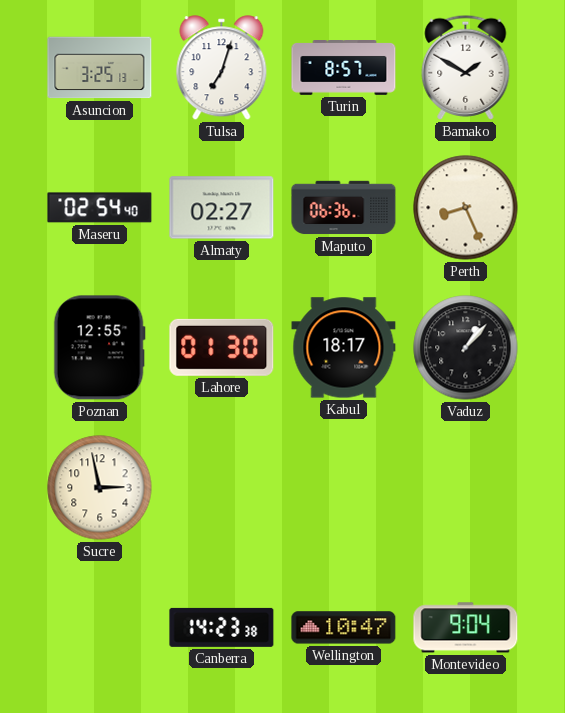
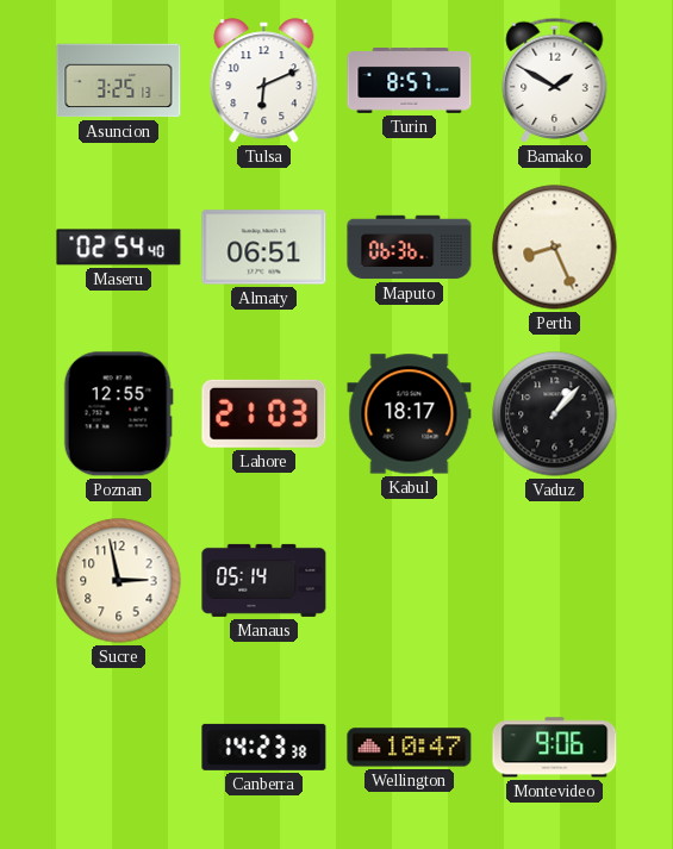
Tulsa: 7:03 -> 6:11
Almaty: 02:27 -> 06:51
Lahore: 01:30 -> 21:03
Manaus: none -> 05:14
Montevideo: 9:04 -> 9:06
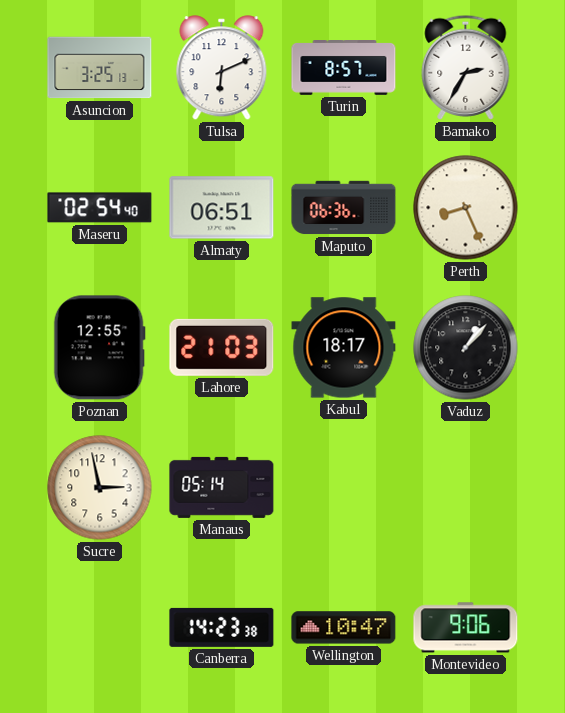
Bamako: 1:50 -> 2:35
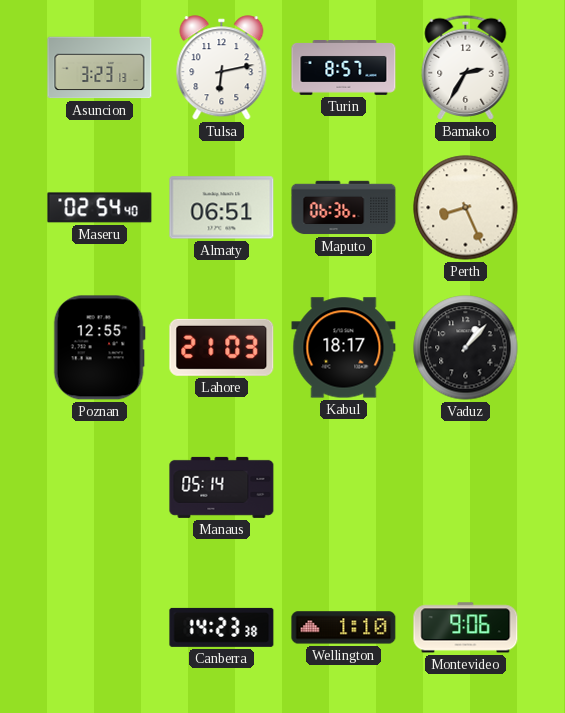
Asuncion: 3:25 -> 3:23
Tulsa: 6:11 -> 6:13
Sucre: 2:58 -> none
Wellington: 10:47 -> 1:10
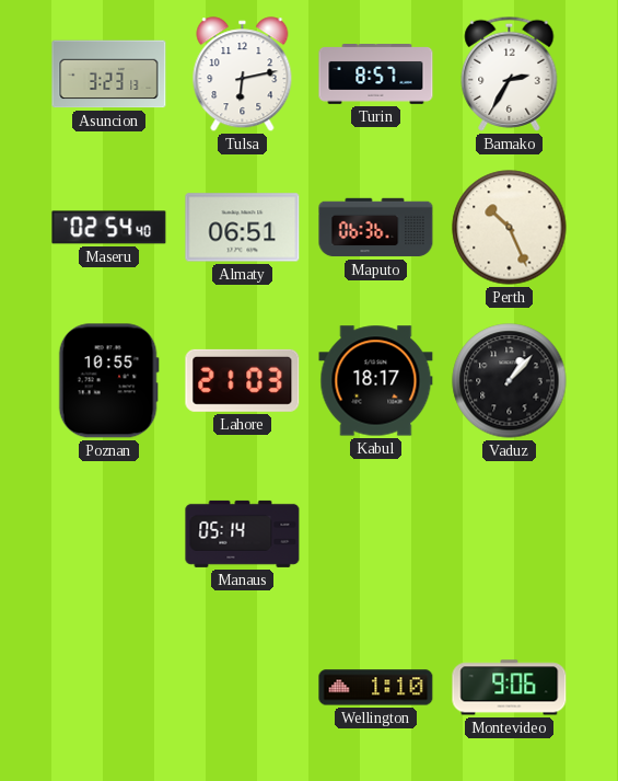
Perth: 8:26 -> 10:26
Poznan: 12:55 -> 10:55
Canberra: 14:23 -> none
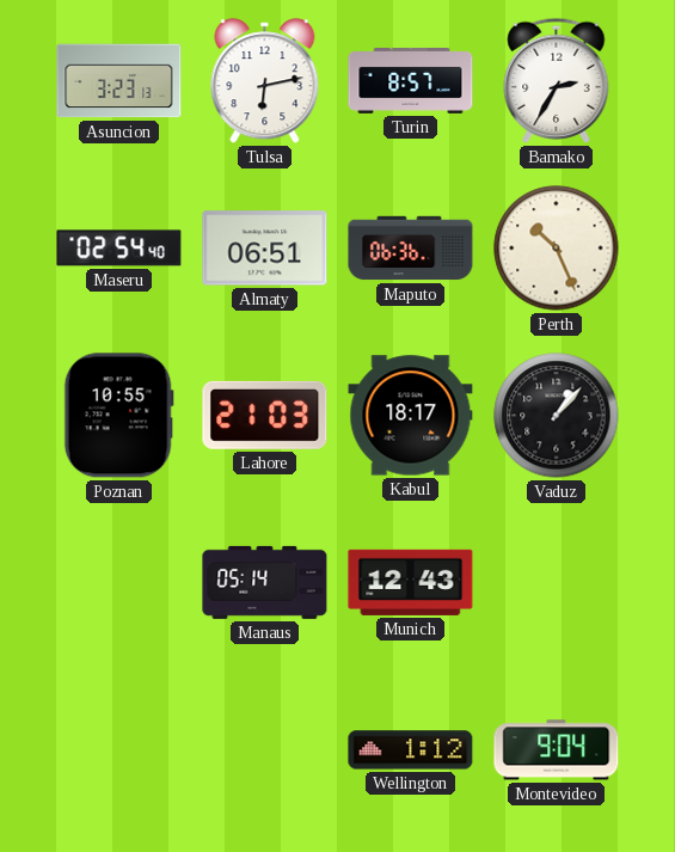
Munich: none -> 12:43
Wellington: 1:10 -> 1:12
Montevideo: 9:06 -> 9:04
